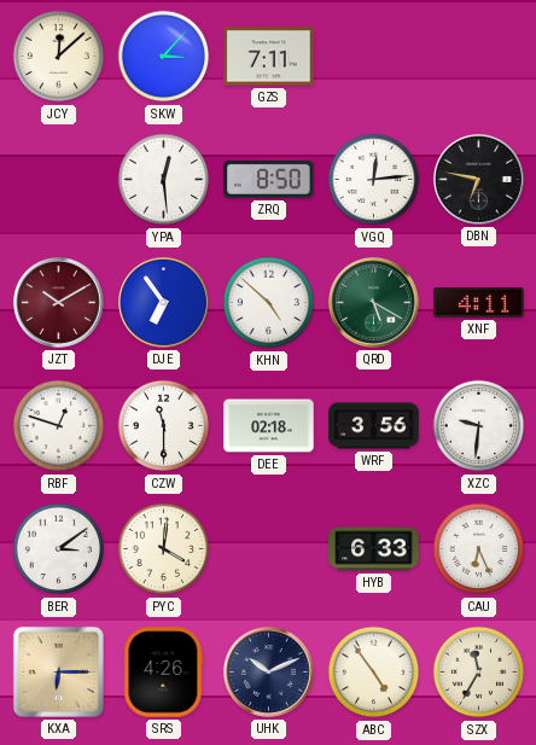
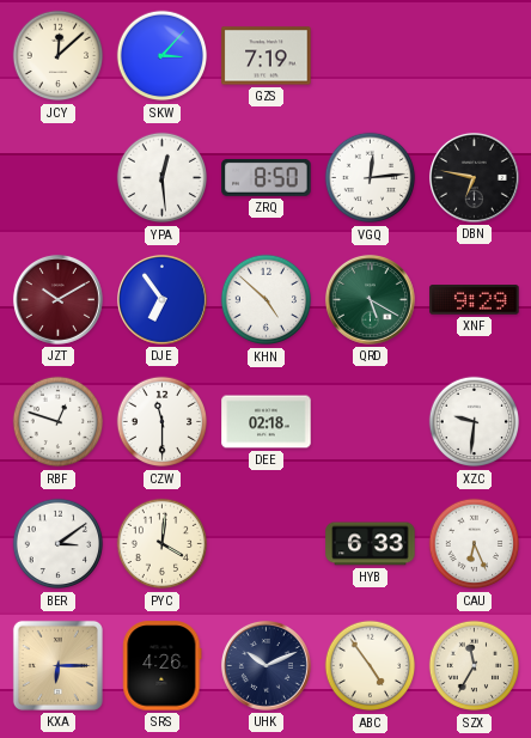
GZS: 7:11 -> 7:19
XNF: 4:11 -> 9:29
WRF: 3:56 -> none
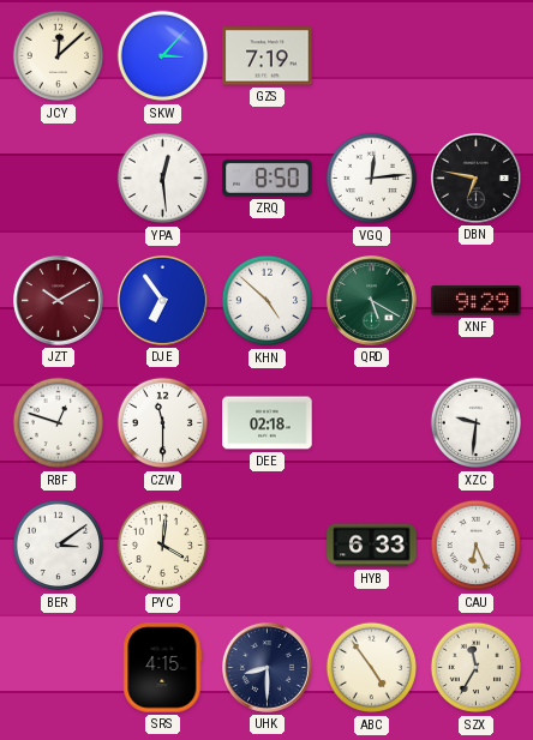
KXA: 6:15 -> none
SRS: 4:26 -> 4:15
UHK: 10:11 -> 8:30
